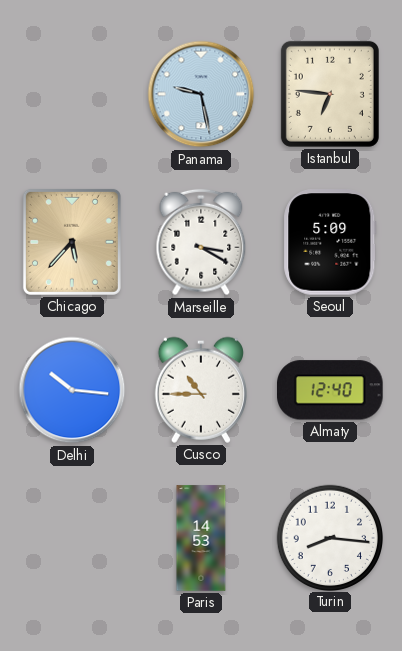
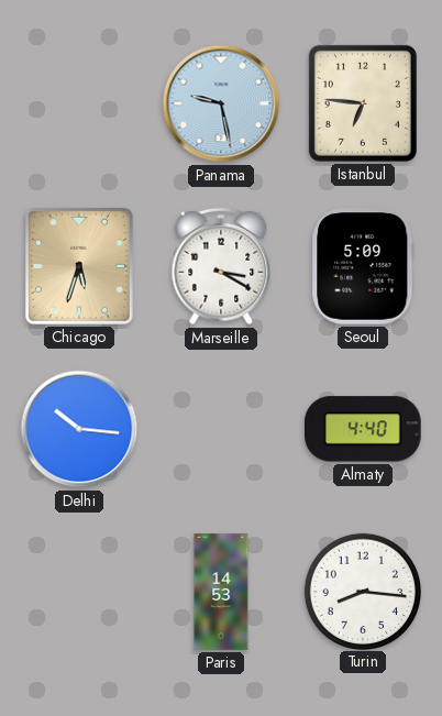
Chicago: 5:37 -> 5:33
Cusco: 10:45 -> none
Almaty: 12:40 -> 4:40
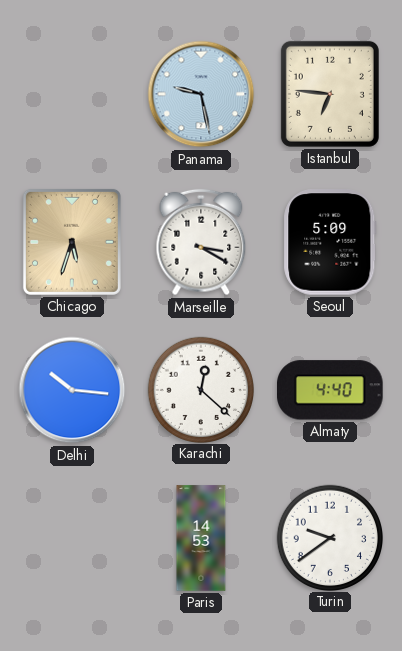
Karachi: none -> 12:22
Turin: 8:16 -> 9:39
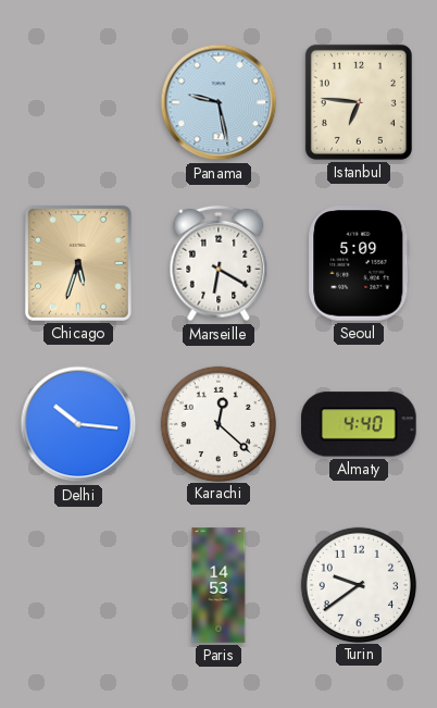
Marseille: 3:20 -> 6:20
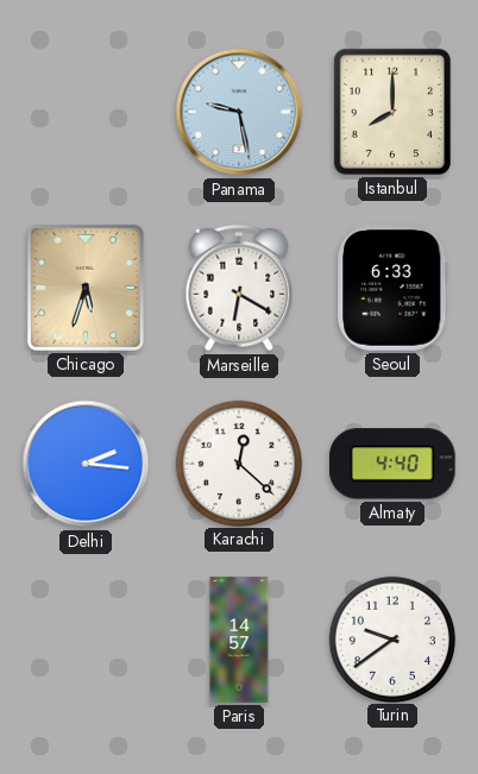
Istanbul: 6:46 -> 8:00
Seoul: 5:09 -> 6:33
Delhi: 10:16 -> 2:16
Paris: 14:53 -> 14:57
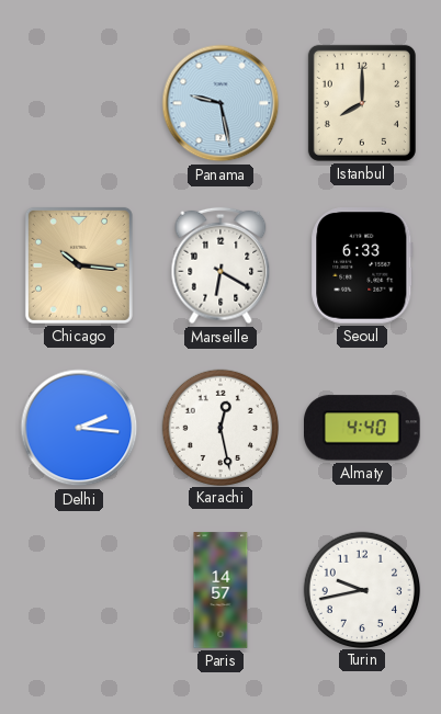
Chicago: 5:33 -> 10:16
Karachi: 12:22 -> 12:28
Turin: 9:39 -> 9:43
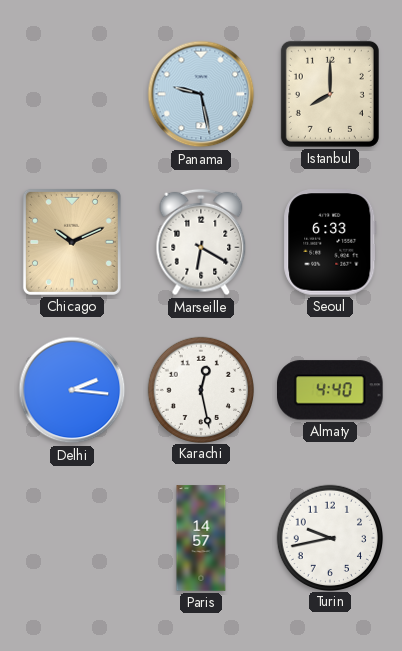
Chicago: 10:16 -> 10:11
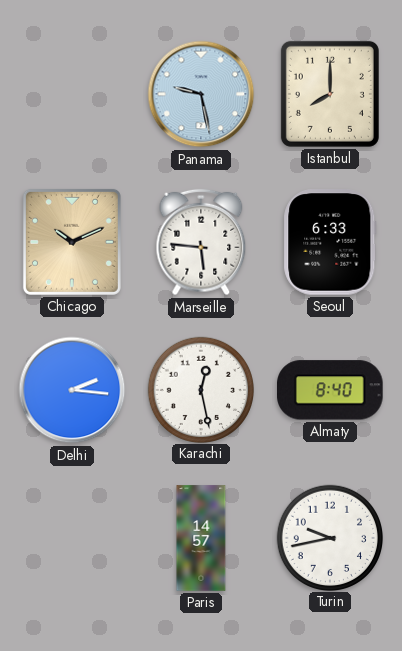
Marseille: 6:20 -> 5:46
Almaty: 4:40 -> 8:40
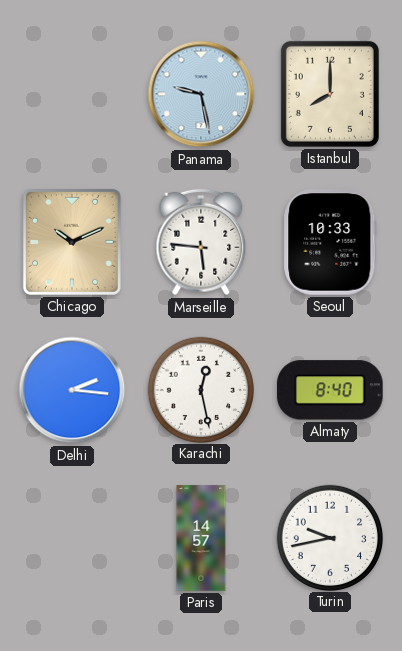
Seoul: 6:33 -> 10:33
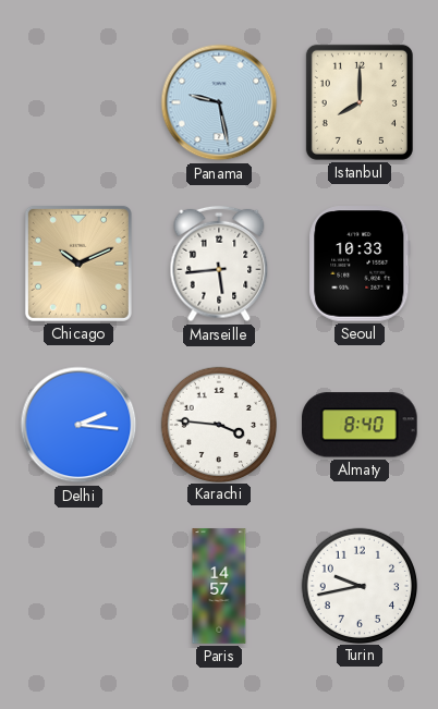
Marseille: 5:46 -> 5:44
Karachi: 12:28 -> 3:46
